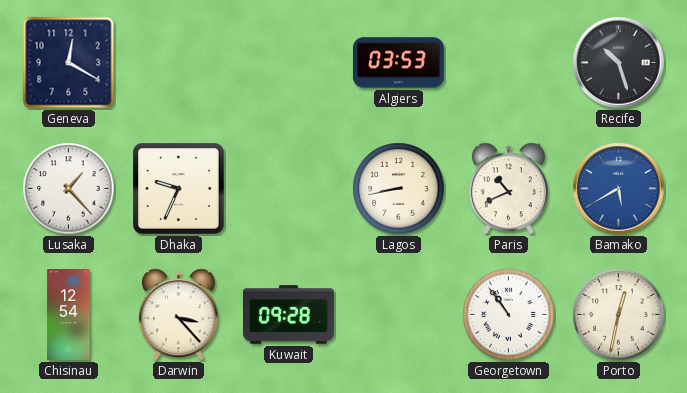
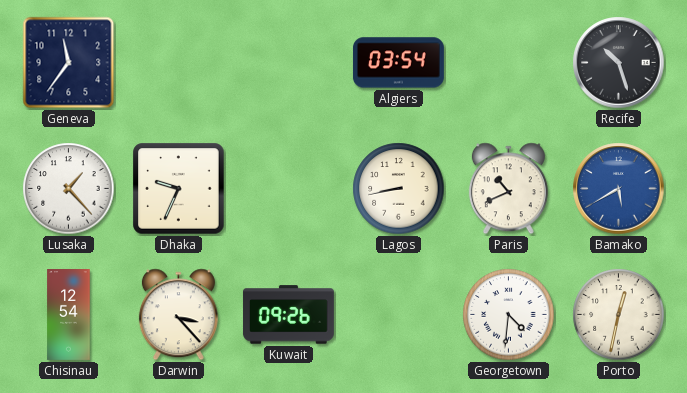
Geneva: 12:20 -> 11:36
Algiers: 03:53 -> 03:54
Kuwait: 09:28 -> 09:26
Georgetown: 10:54 -> 4:31
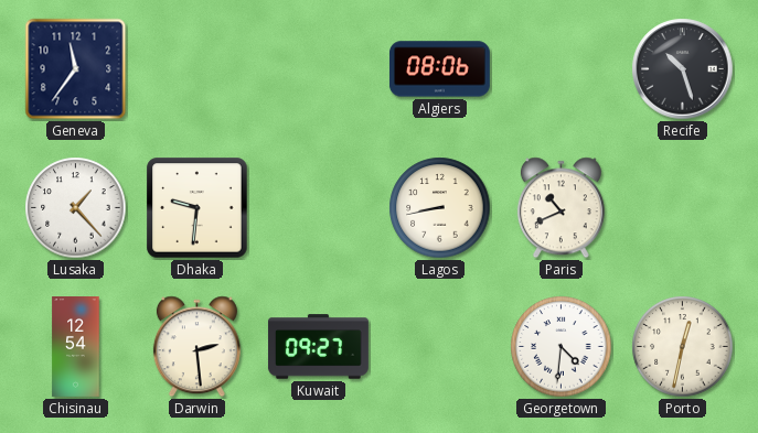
Algiers: 03:54 -> 08:06
Dhaka: 9:34 -> 9:31
Bamako: 5:40 -> none
Darwin: 3:23 -> 2:29
Kuwait: 09:26 -> 09:27
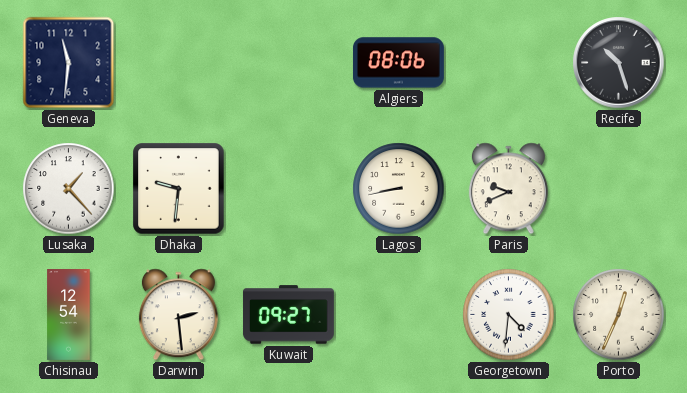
Geneva: 11:36 -> 11:31
Paris: 10:41 -> 9:41
Porto: 12:32 -> 12:34
